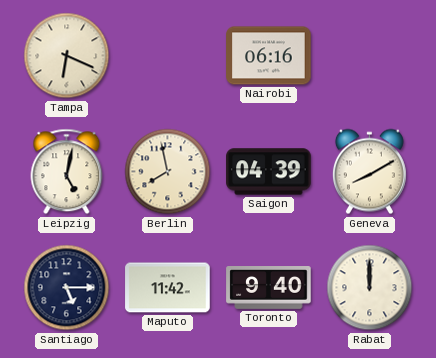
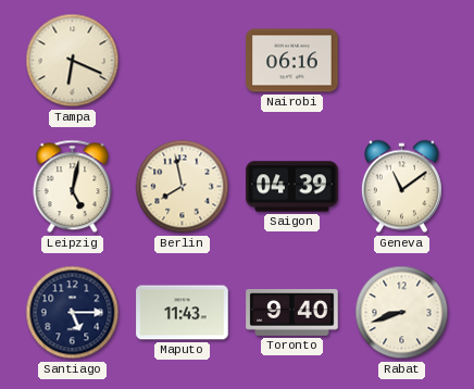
Geneva: 8:10 -> 11:09
Maputo: 11:42 -> 11:43
Rabat: 12:00 -> 8:42
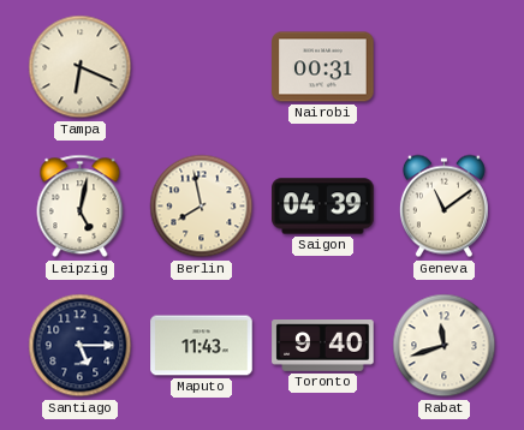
Nairobi: 06:16 -> 00:31
Rabat: 8:42 -> 11:42
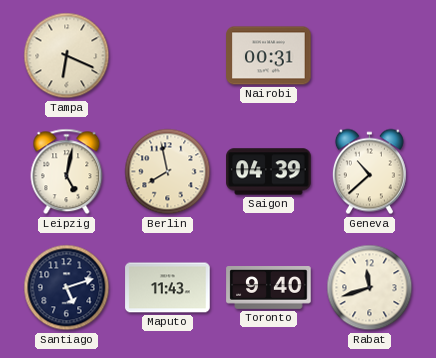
Geneva: 11:09 -> 10:38
Santiago: 5:15 -> 5:12
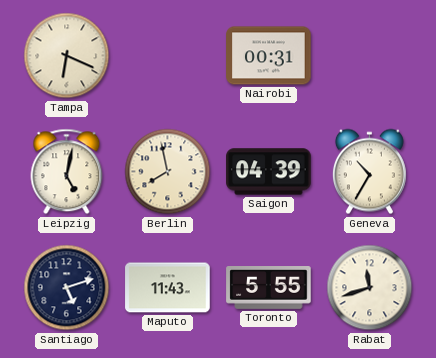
Geneva: 10:38 -> 10:35
Toronto: 9:40 -> 5:55
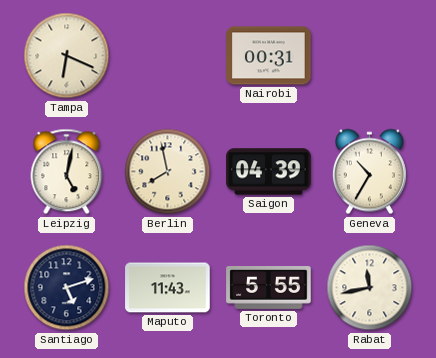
Rabat: 11:42 -> 11:43
